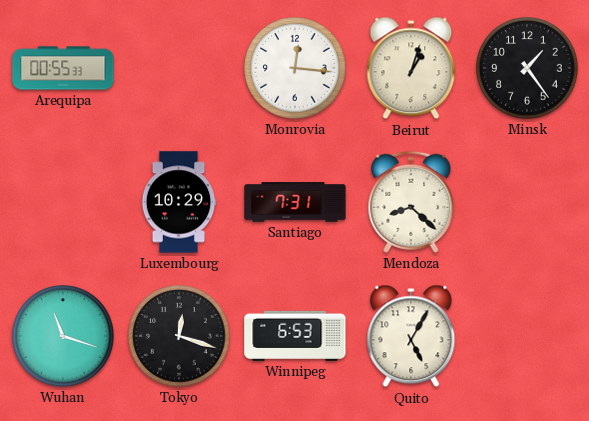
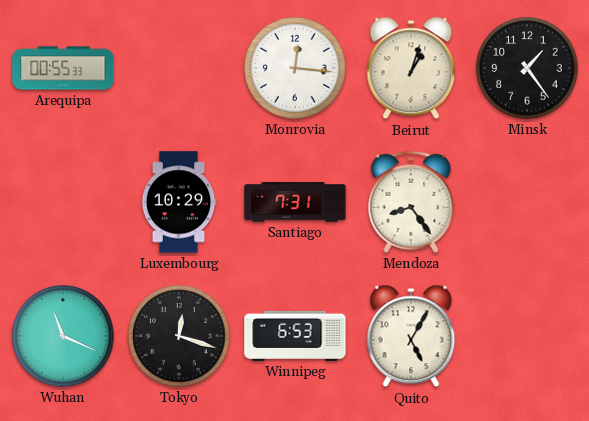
Mendoza: 8:22 -> 8:24
Wuhan: 11:18 -> 11:19
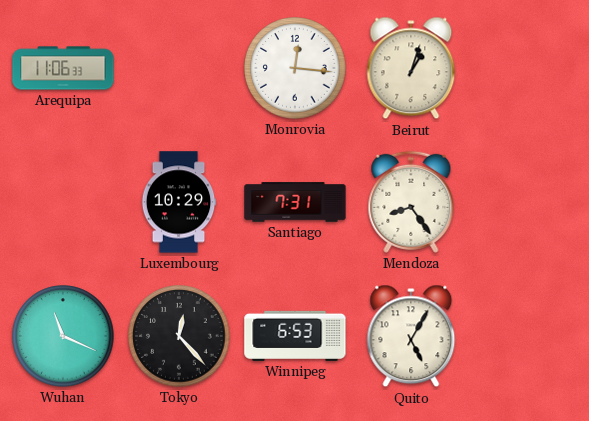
Arequipa: 00:55 -> 11:06
Minsk: 1:24 -> none
Tokyo: 12:18 -> 12:23
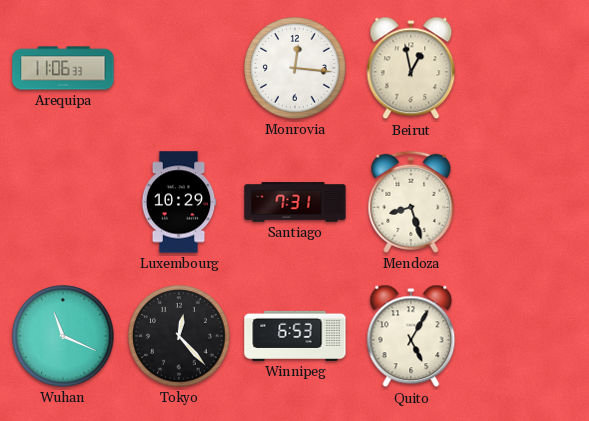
Beirut: 1:03 -> 12:58
Mendoza: 8:24 -> 8:27
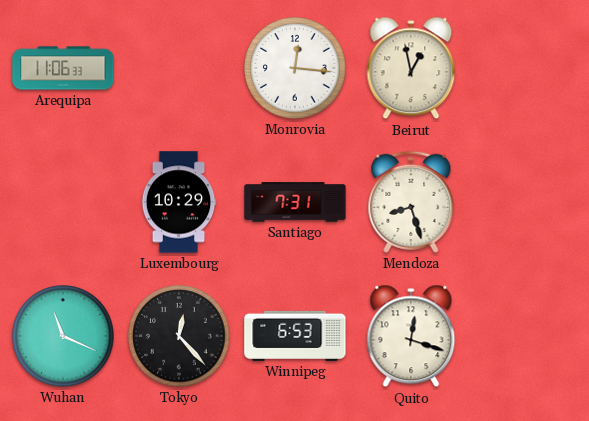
Quito: 5:05 -> 12:18
